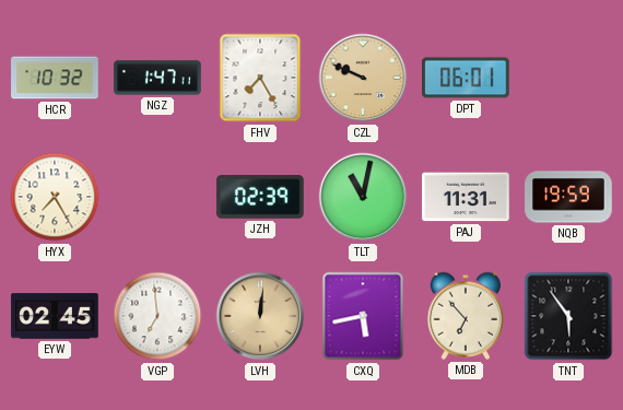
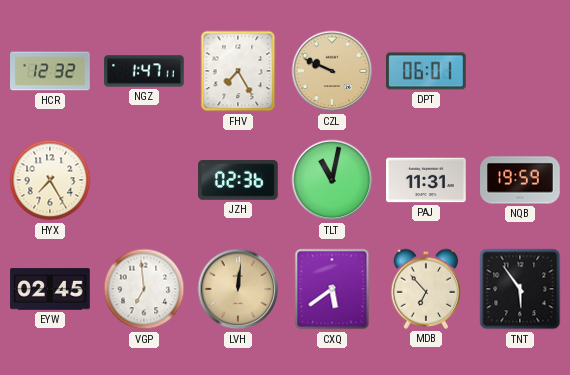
HCR: 10:32 -> 12:32
JZH: 02:39 -> 02:36
CXQ: 5:43 -> 5:39
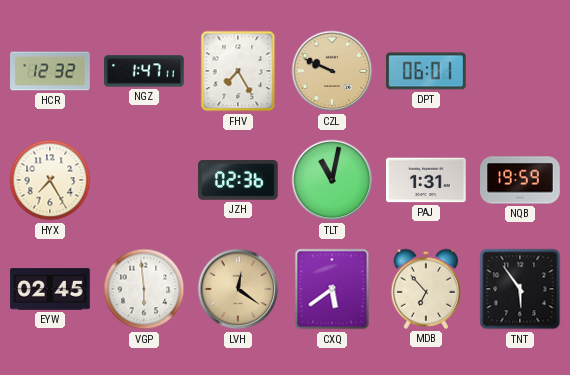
PAJ: 11:31 -> 1:31
VGP: 6:59 -> 5:59
LVH: 12:01 -> 12:21
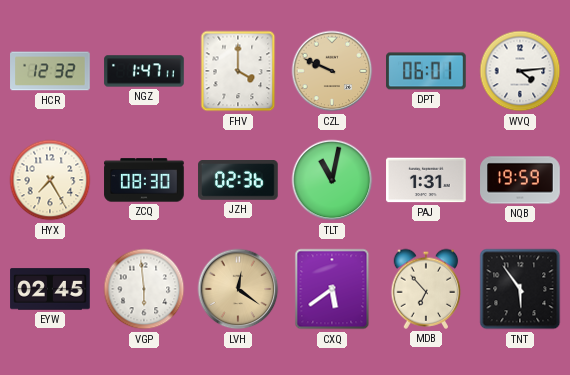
FHV: 7:25 -> 4:00
WVQ: none -> 4:14
ZCQ: none -> 08:30
